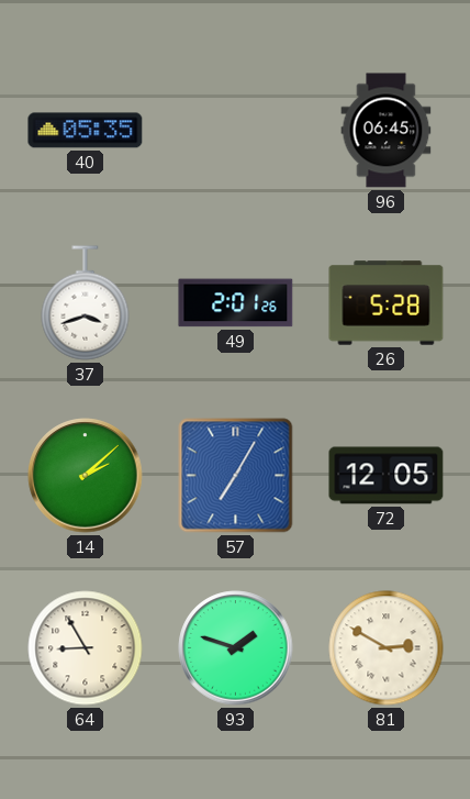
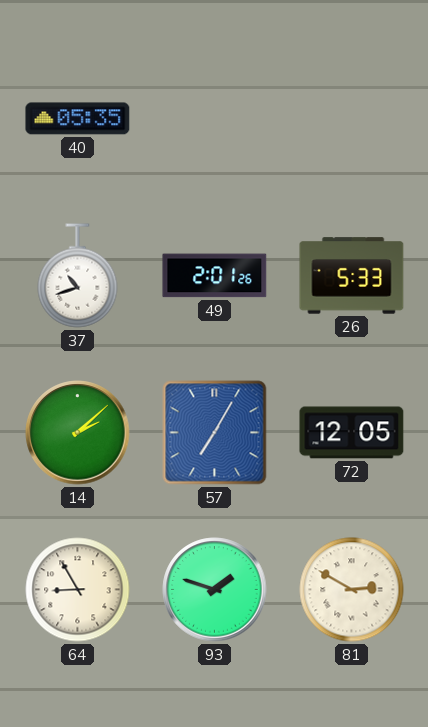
96: 06:45 -> none
37: 3:42 -> 10:42
26: 5:28 -> 5:33
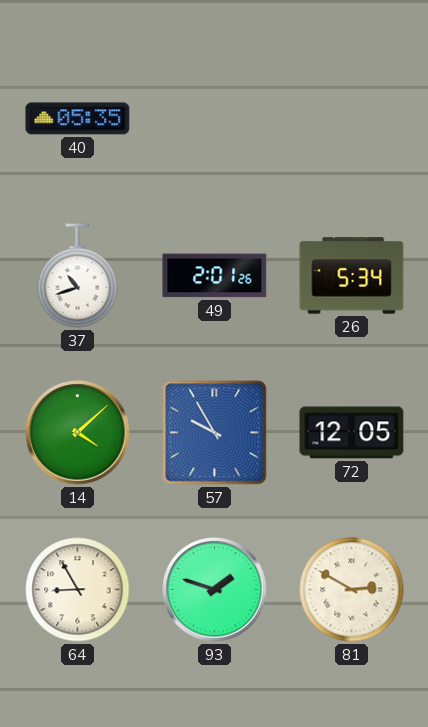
26: 5:33 -> 5:34
14: 2:08 -> 4:08
57: 7:05 -> 9:55
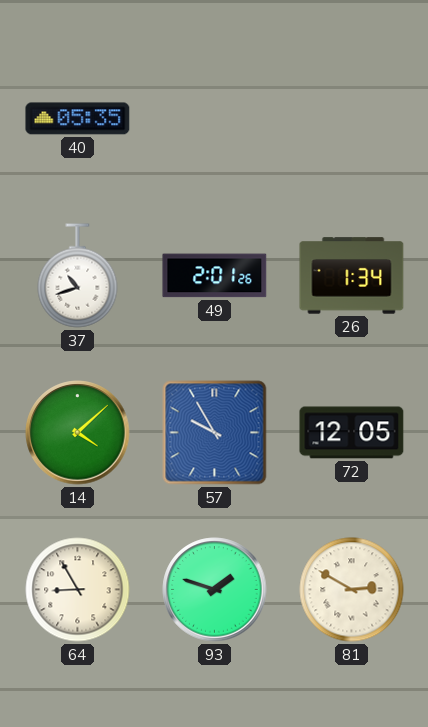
26: 5:34 -> 1:34
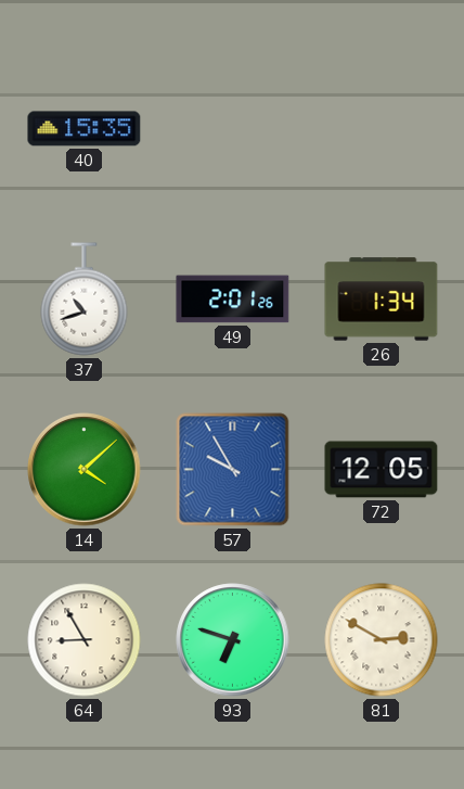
40: 05:35 -> 15:35
93: 1:48 -> 6:48
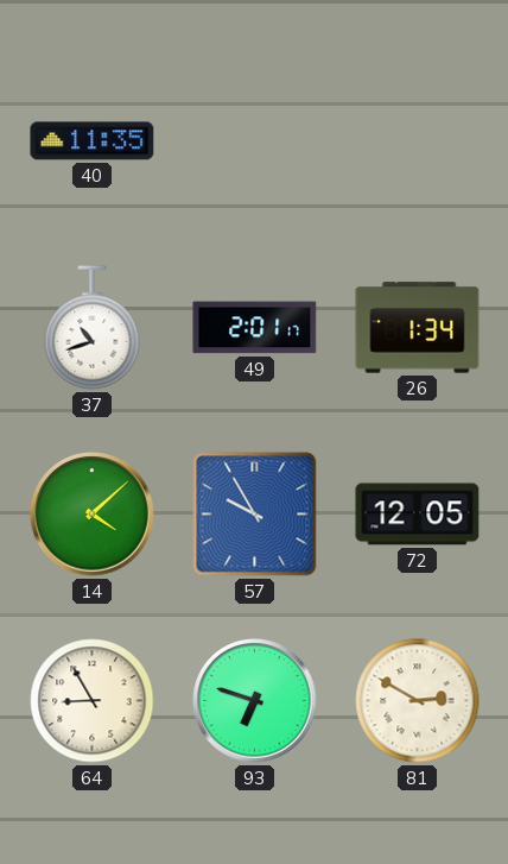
40: 15:35 -> 11:35
49: 2:01:26 -> 2:01:17
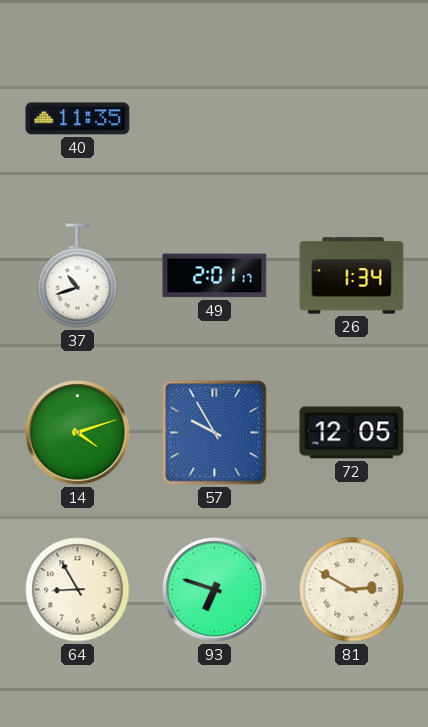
14: 4:08 -> 4:12
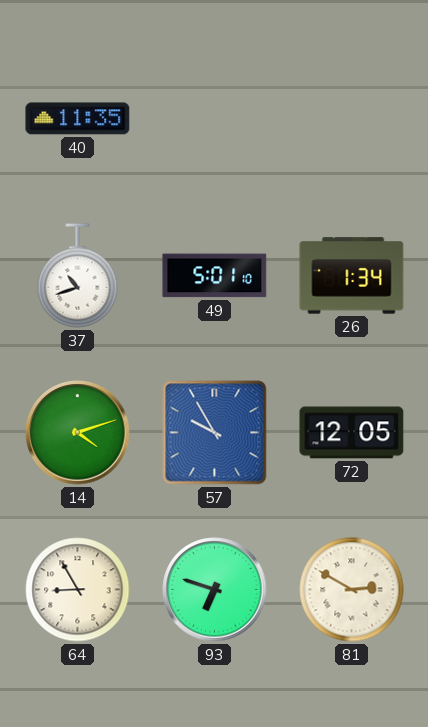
49: 2:01 -> 5:01
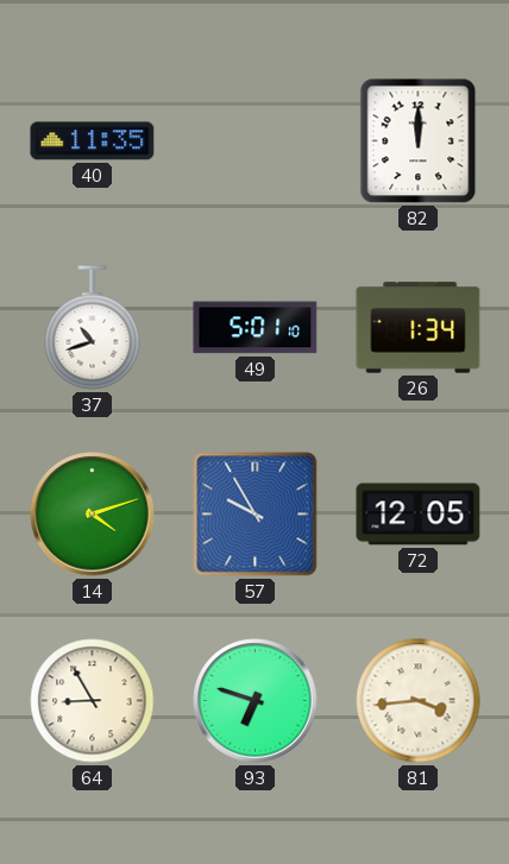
82: none -> 12:00
81: 2:50 -> 3:44
